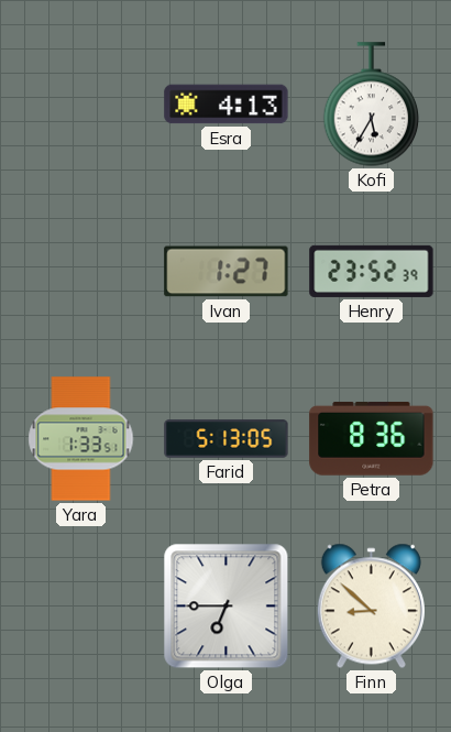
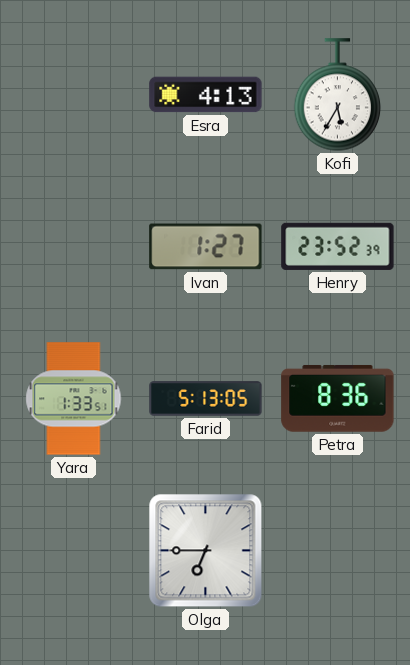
Finn: 8:52 -> none
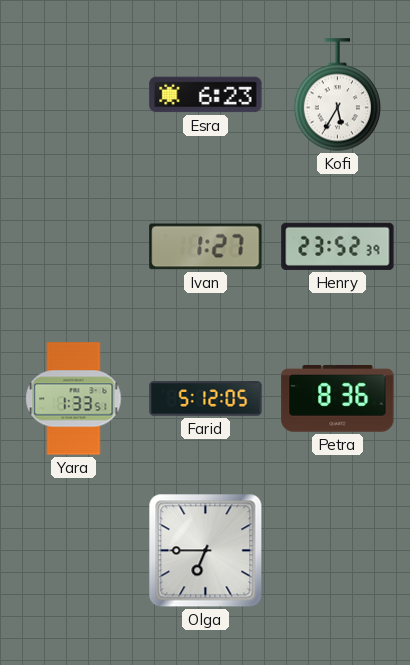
Esra: 4:13 -> 6:23
Farid: 5:13 -> 5:12
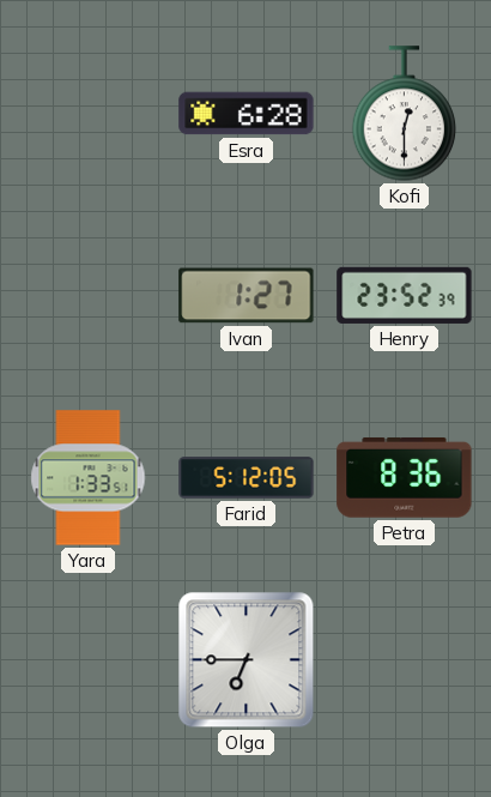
Esra: 6:23 -> 6:28
Kofi: 5:35 -> 12:30
